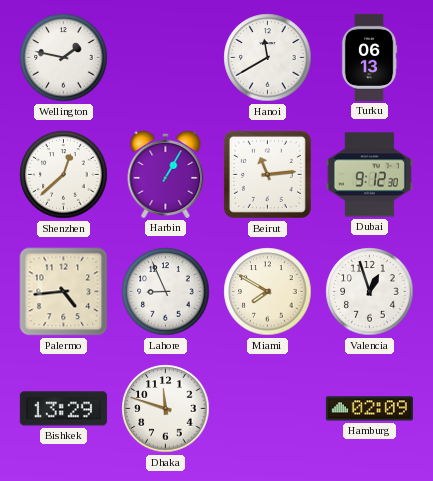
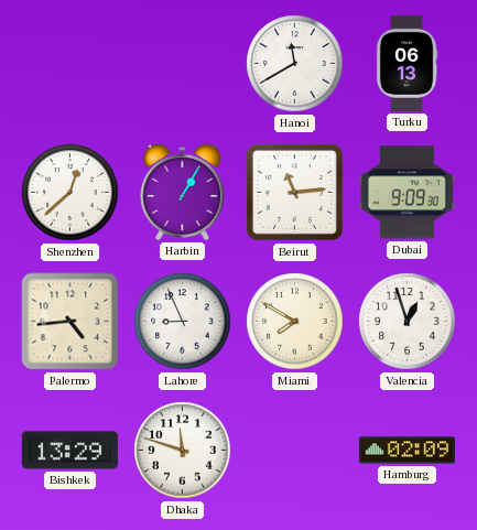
Wellington: 1:47 -> none
Dubai: 9:12 -> 9:09
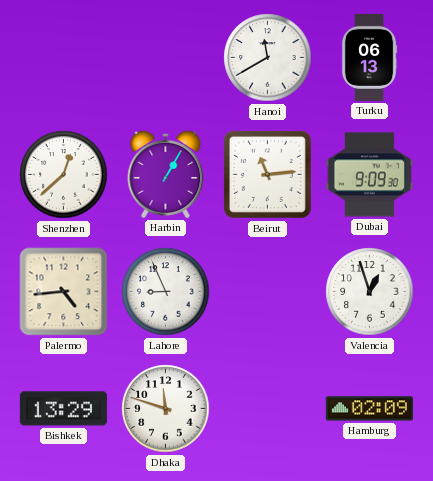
Miami: 7:50 -> none
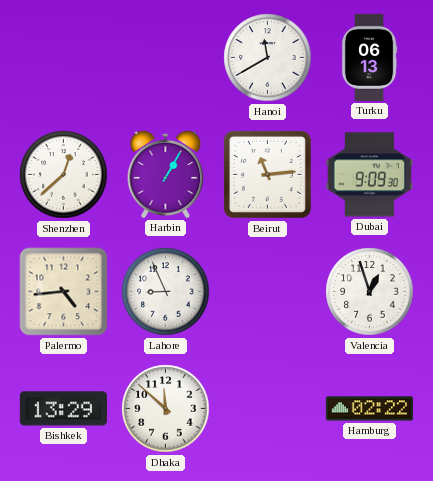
Dhaka: 11:48 -> 11:52
Hamburg: 02:09 -> 02:22
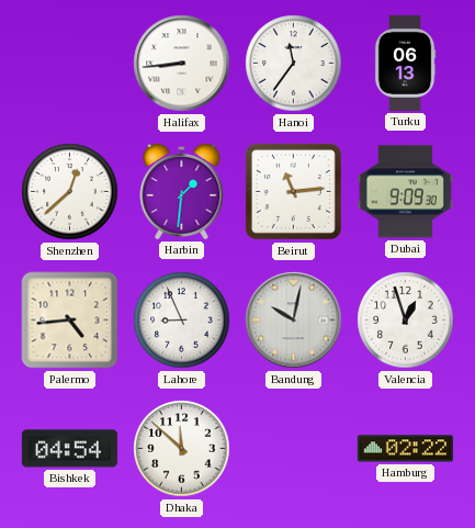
Halifax: none -> 8:44
Hanoi: 11:40 -> 11:36
Harbin: 1:05 -> 1:31
Bandung: none -> 10:02
Bishkek: 13:29 -> 04:54
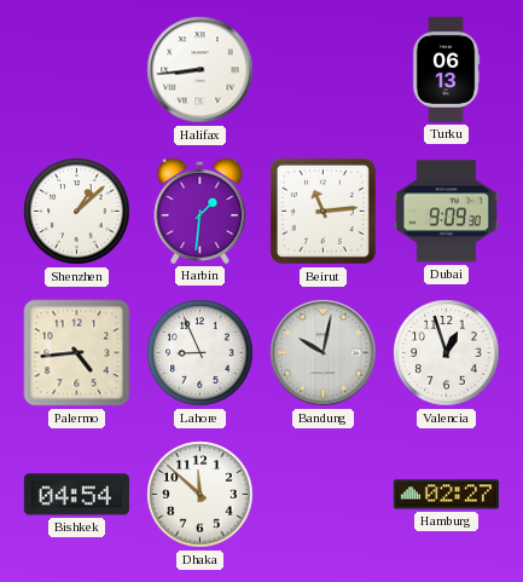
Hanoi: 11:36 -> none
Shenzhen: 12:38 -> 1:08
Hamburg: 02:22 -> 02:27
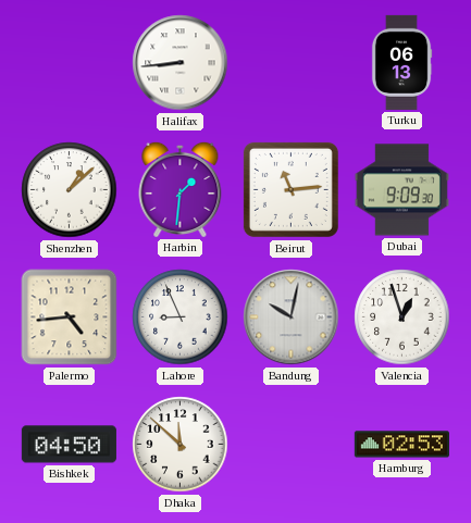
Bishkek: 04:54 -> 04:50
Hamburg: 02:27 -> 02:53
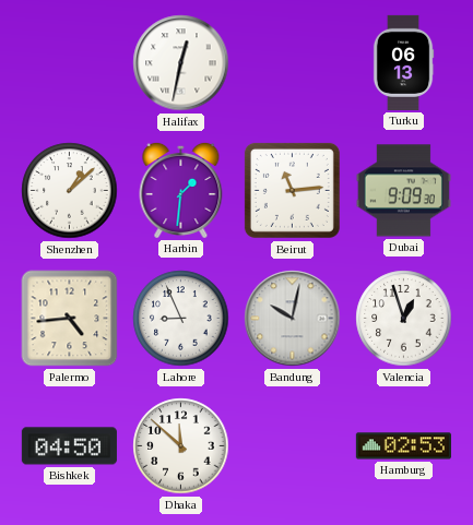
Halifax: 8:44 -> 12:32
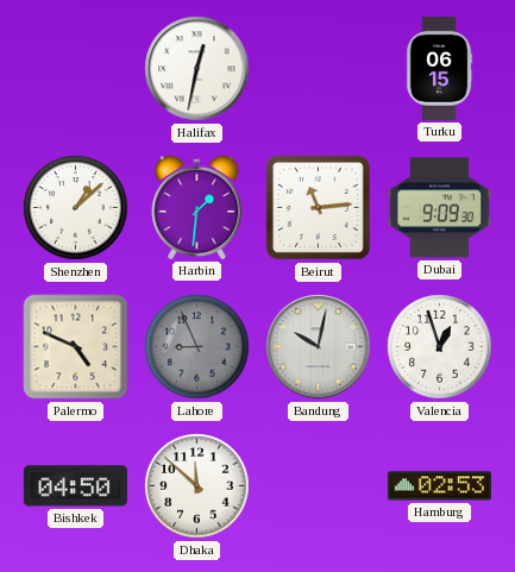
Turku: 06:13 -> 06:15
Palermo: 4:44 -> 4:49
Lahore dial: white -> grey
